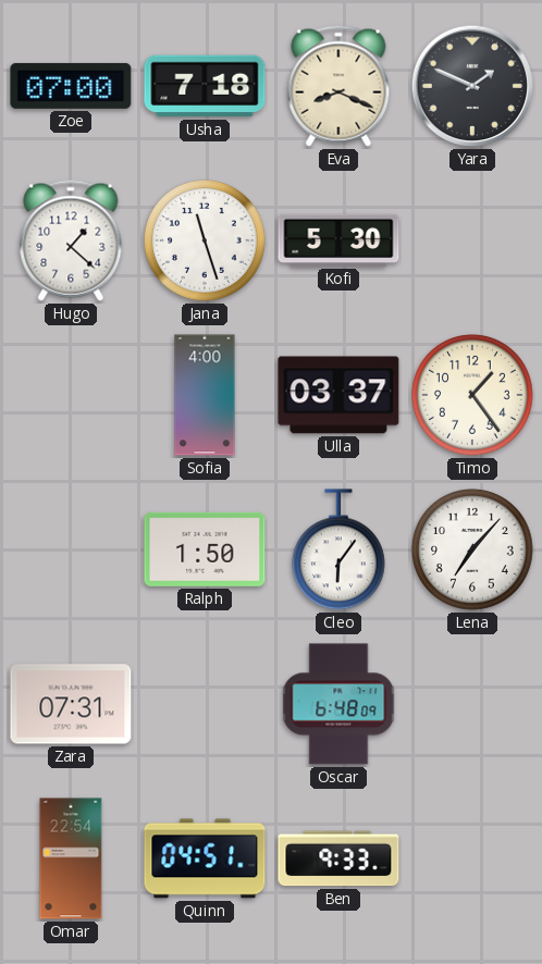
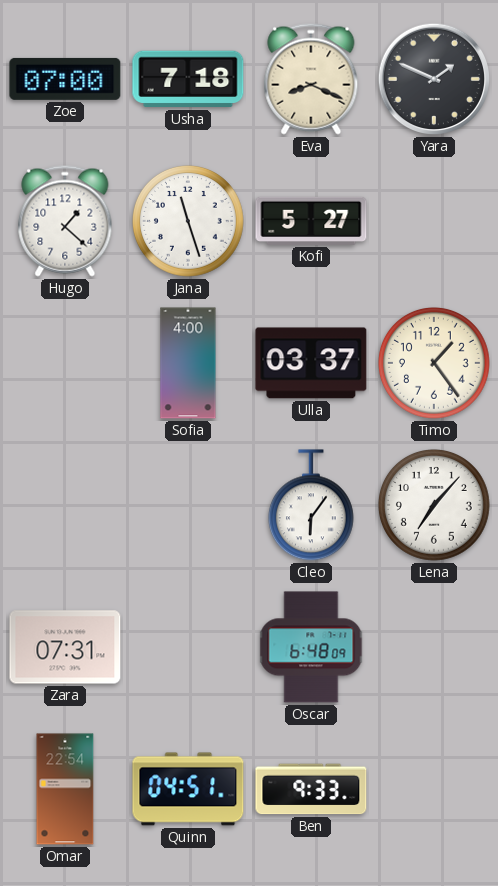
Kofi: 5:30 -> 5:27
Ralph: 1:50 -> none
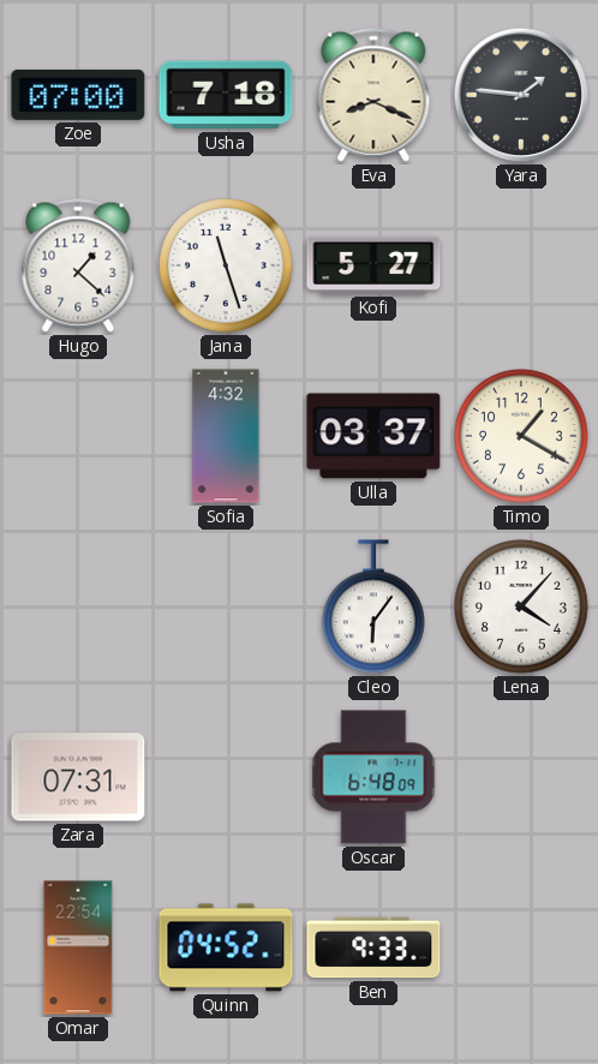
Yara: 1:49 -> 1:46
Sofia: 4:00 -> 4:32
Timo: 1:24 -> 1:20
Lena: 7:07 -> 4:07
Quinn: 04:51 -> 04:52
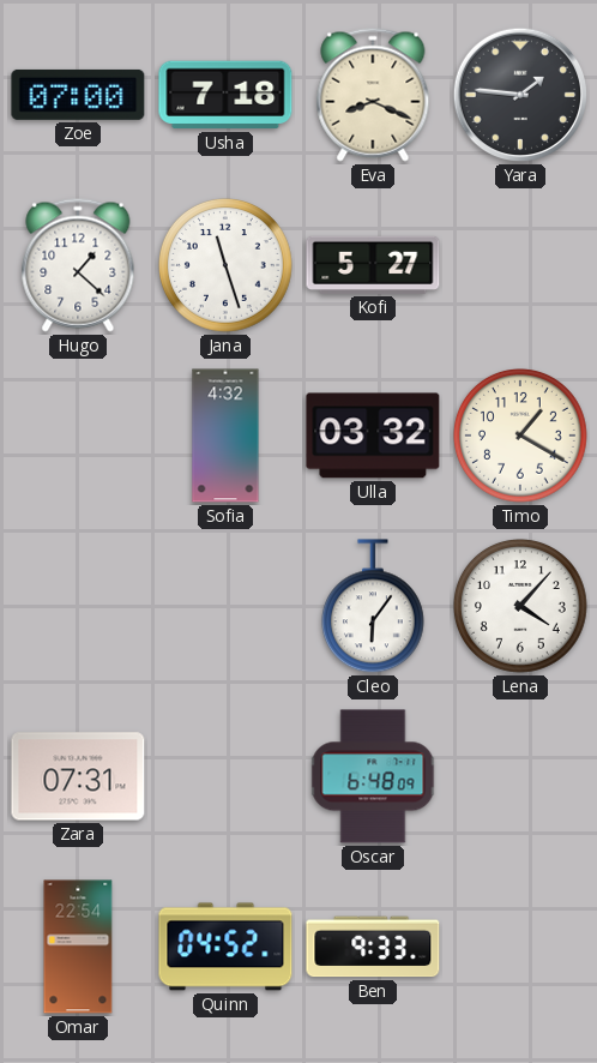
Ulla: 03:37 -> 03:32
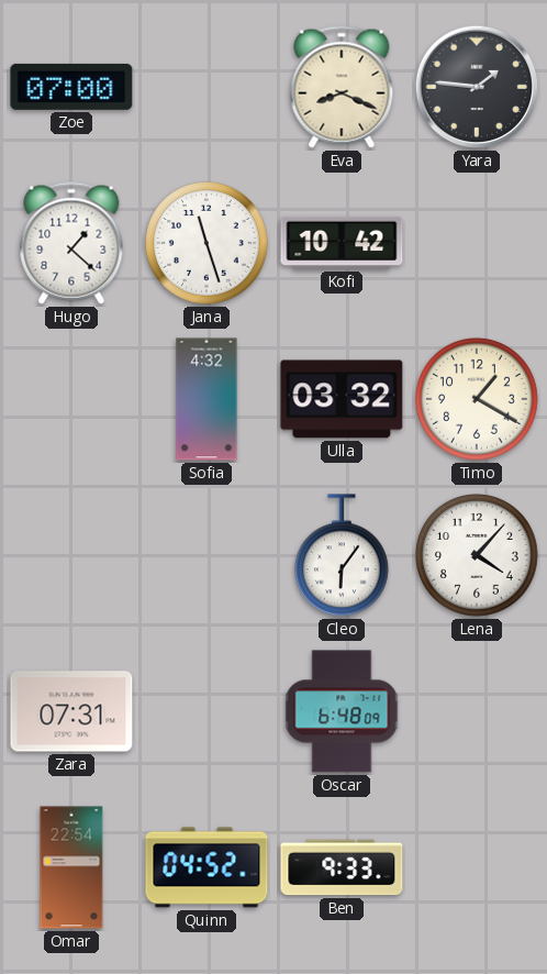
Usha: 7:18 -> none
Kofi: 5:27 -> 10:42
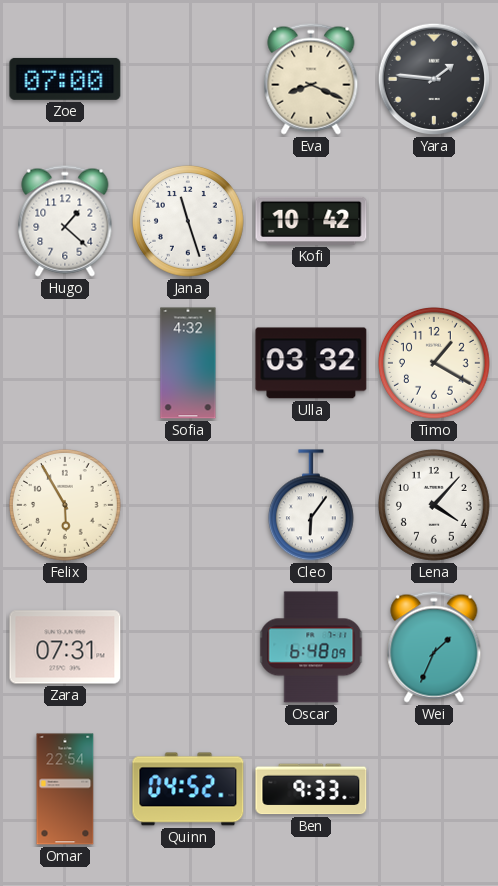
Felix: none -> 5:55
Wei: none -> 1:34
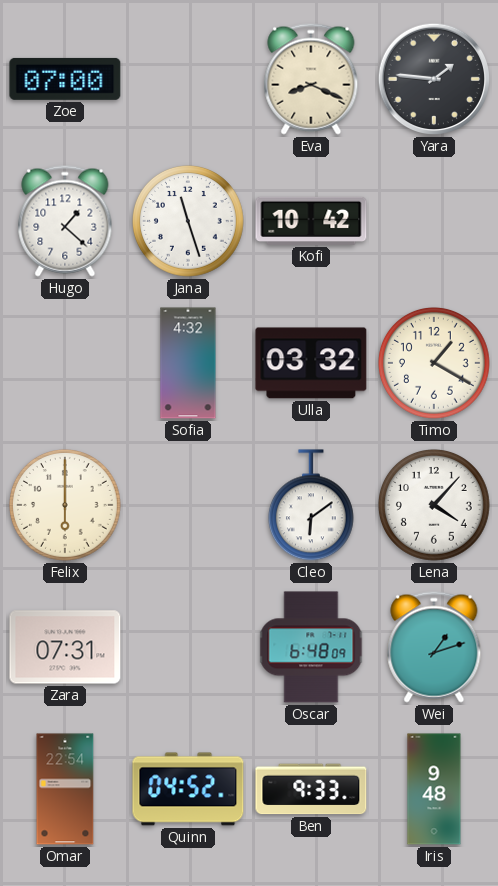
Felix: 5:55 -> 6:00
Cleo: 6:06 -> 6:09
Wei: 1:34 -> 1:12
Iris: none -> 9:48
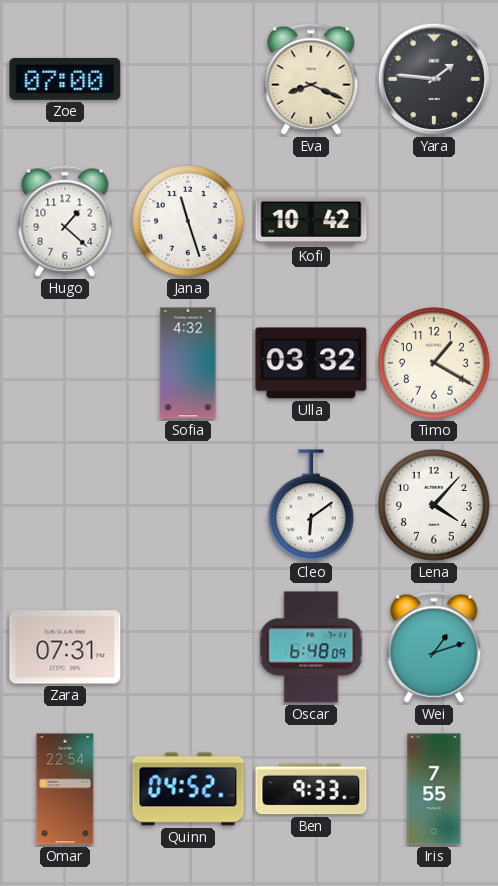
Felix: 6:00 -> none
Iris: 9:48 -> 7:55
